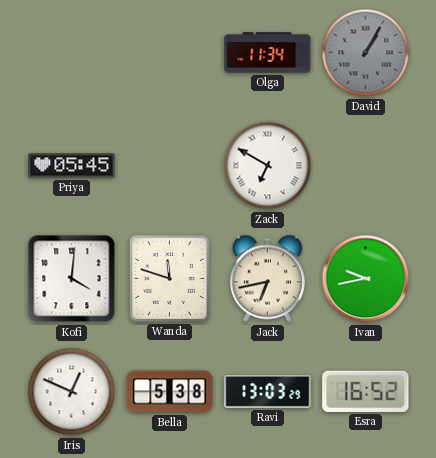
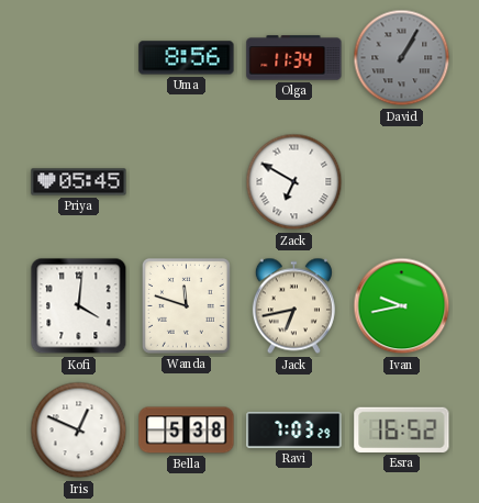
Uma: none -> 8:56
Ravi: 13:03 -> 7:03
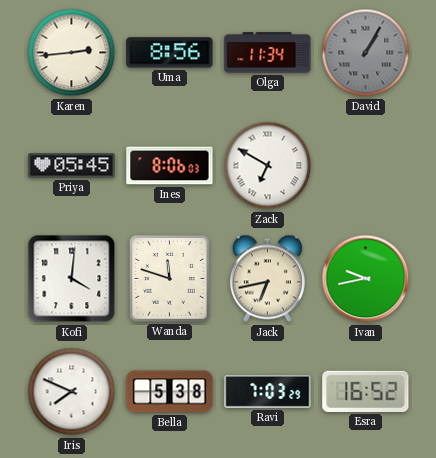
Karen: none -> 2:44
Ines: none -> 8:06
Iris: 12:49 -> 7:49
